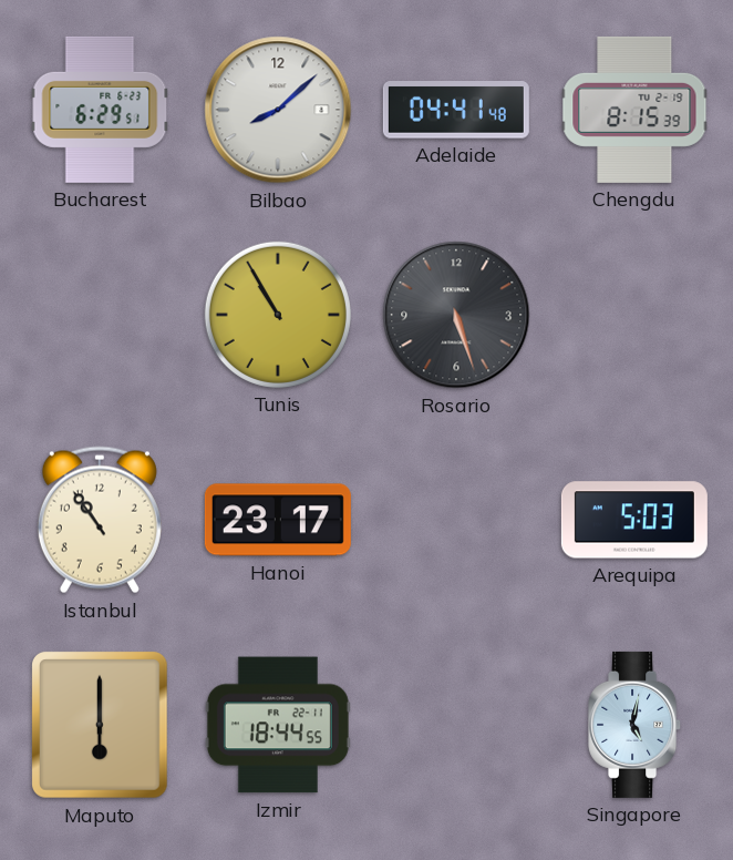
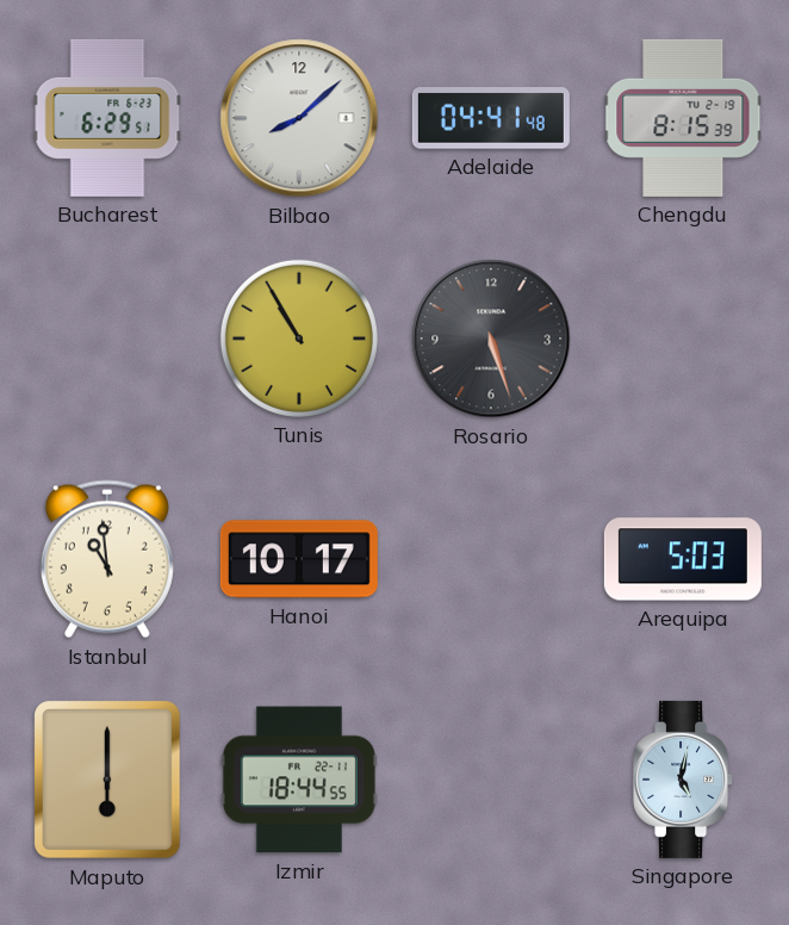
Istanbul: 10:54 -> 10:59
Hanoi: 23:17 -> 10:17
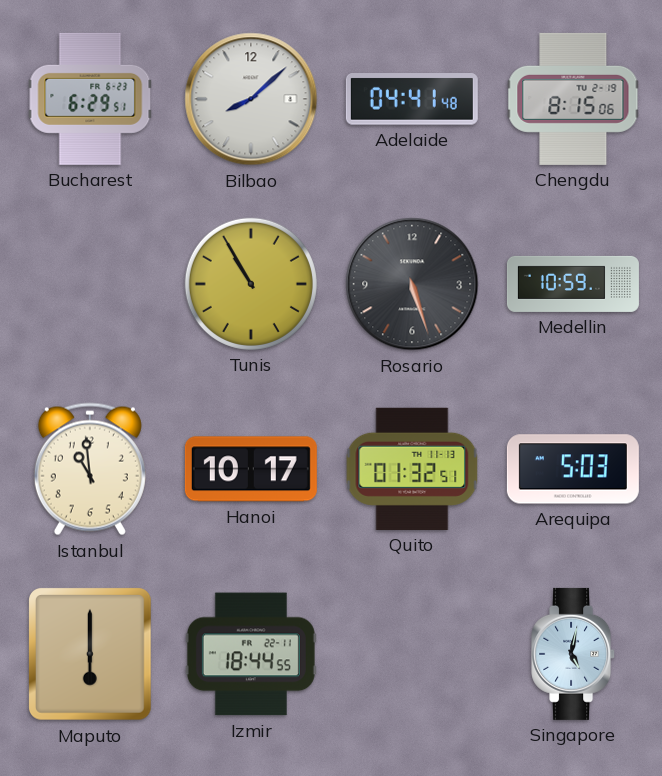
Chengdu: 8:15:39 -> 8:15:06
Medellin: none -> 10:59
Quito: none -> 01:32
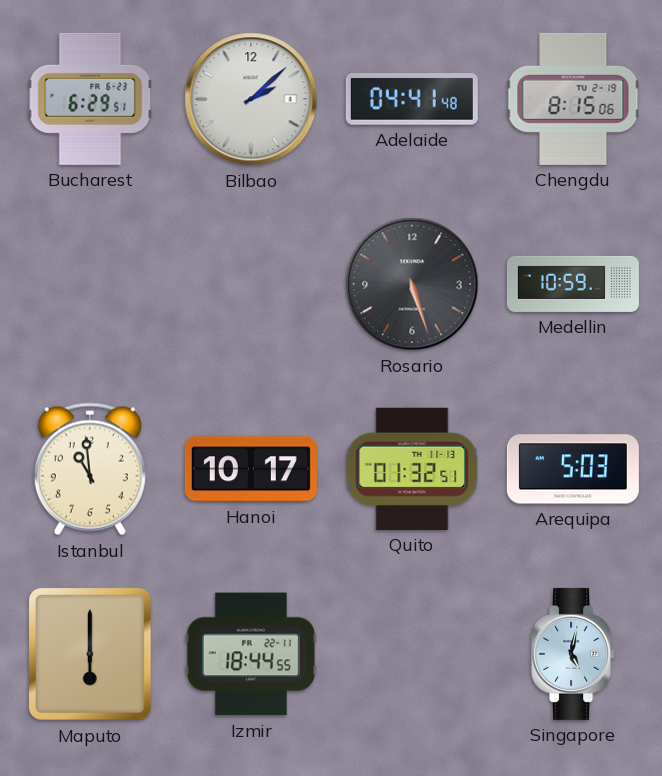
Bilbao: 8:08 -> 2:08
Tunis: 10:55 -> none
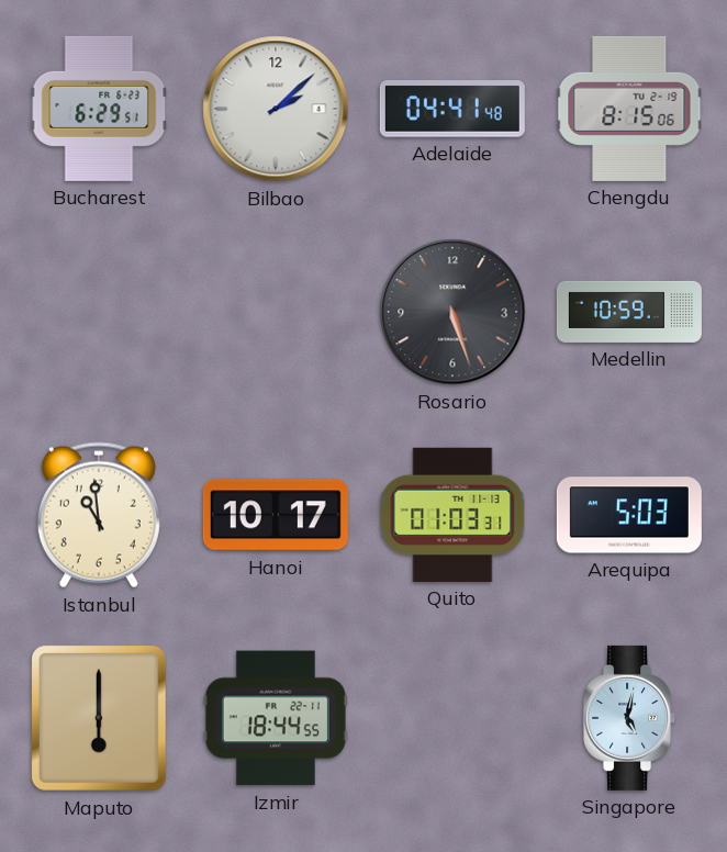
Quito: 01:32 -> 01:03
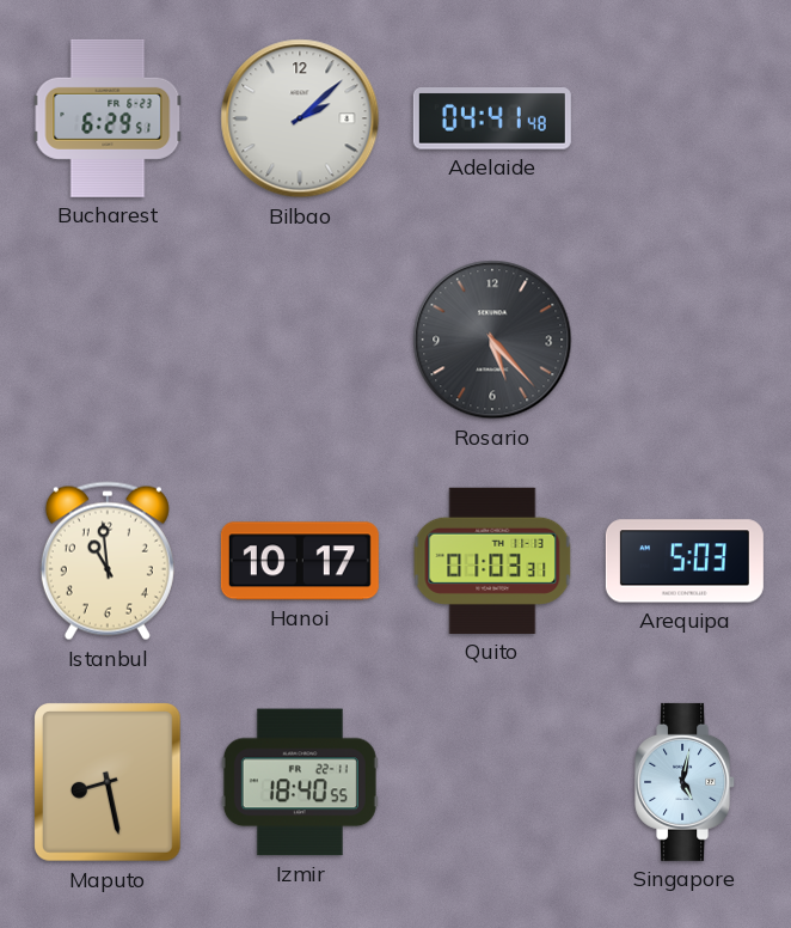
Chengdu: 8:15 -> none
Rosario: 5:27 -> 5:23
Medellin: 10:59 -> none
Maputo: 6:00 -> 8:28
Izmir: 18:44 -> 18:40
